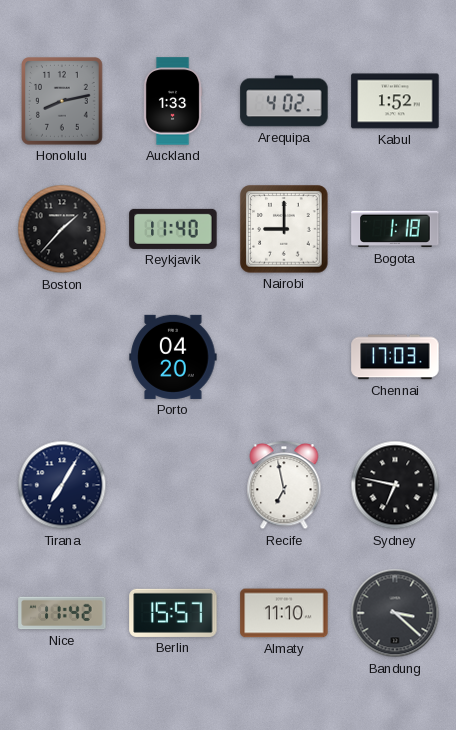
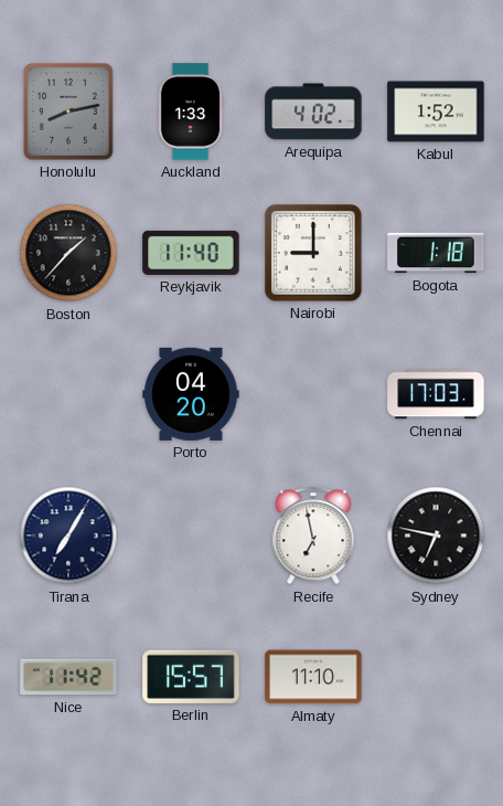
Bandung: 3:22 -> none
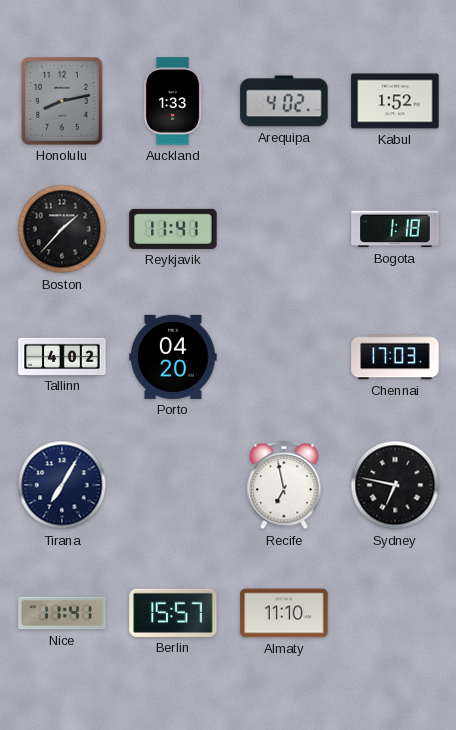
Reykjavik: 11:40 -> 11:41
Nairobi: 9:00 -> none
Tallinn: none -> 4:02
Nice: 11:42 -> 11:41
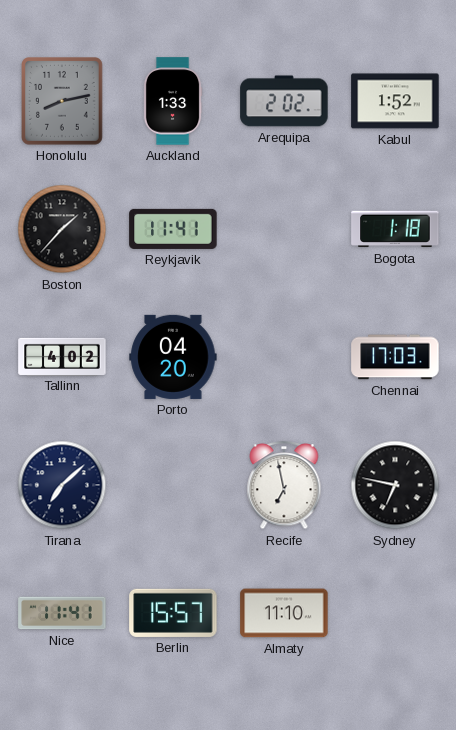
Arequipa: 4:02 -> 2:02
Tirana: 7:05 -> 7:08
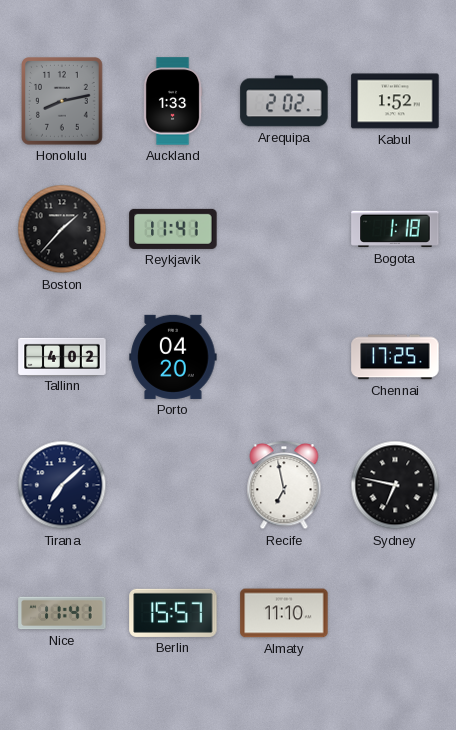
Chennai: 17:03 -> 17:25
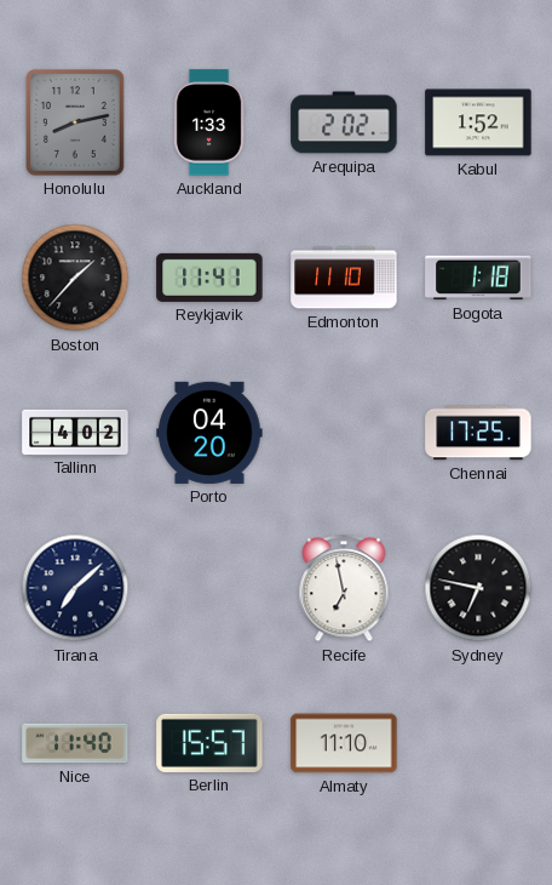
Edmonton: none -> 11:10
Nice: 11:41 -> 11:40
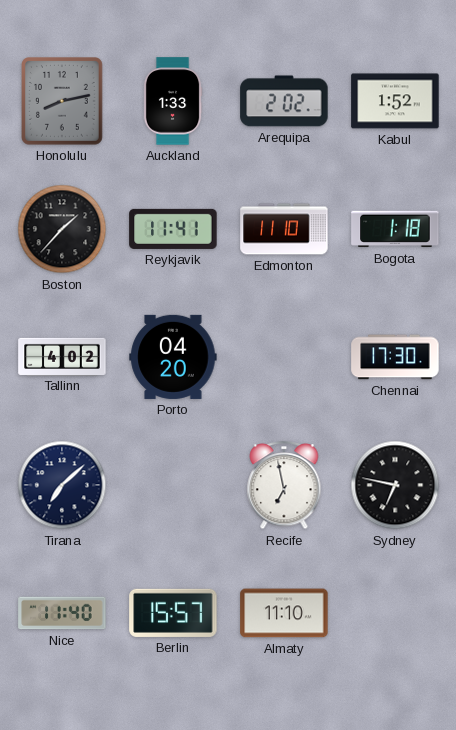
Chennai: 17:25 -> 17:30
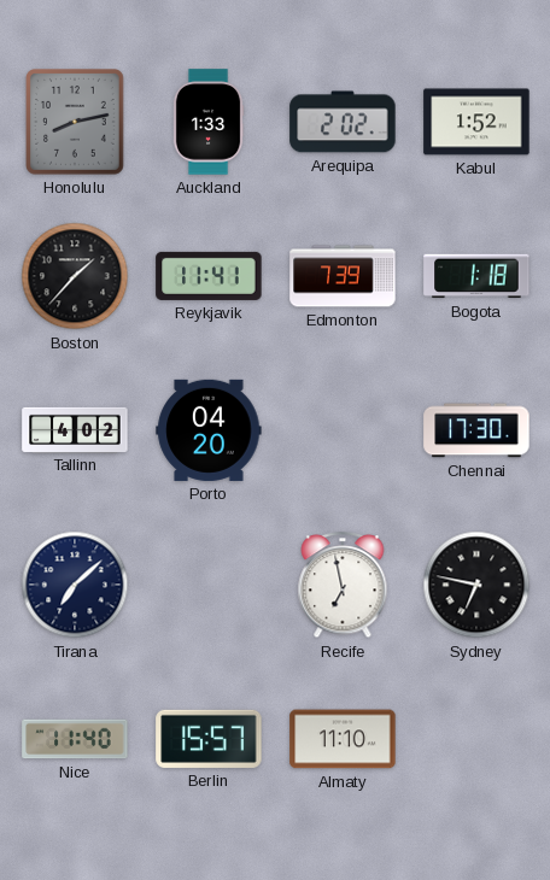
Edmonton: 11:10 -> 7:39
